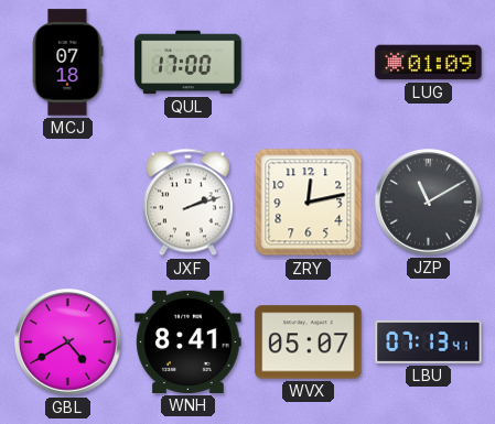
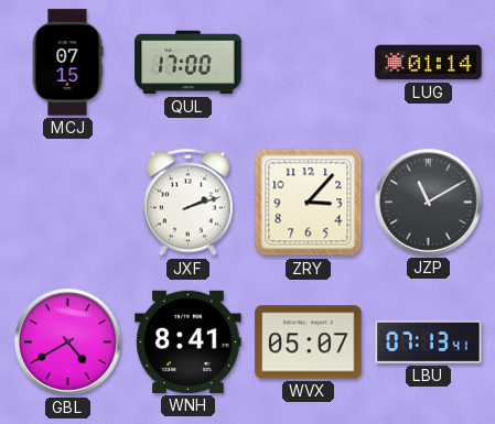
MCJ: 07:18 -> 07:15
LUG: 01:09 -> 01:14
ZRY: 12:13 -> 3:07
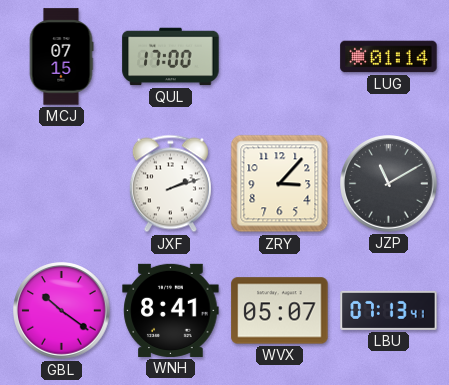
GBL: 4:40 -> 10:21
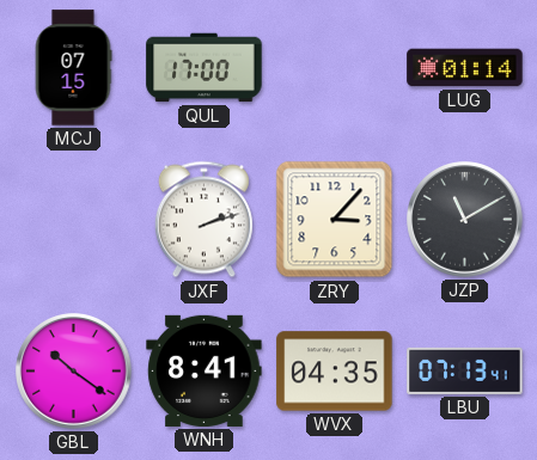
WVX: 05:07 -> 04:35
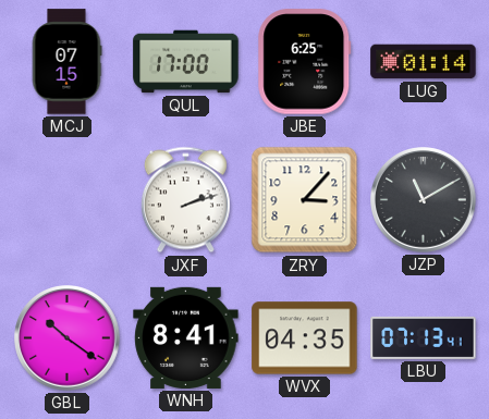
JBE: none -> 6:25
